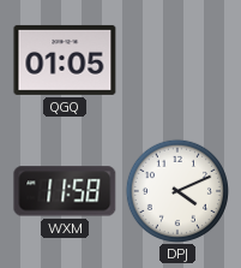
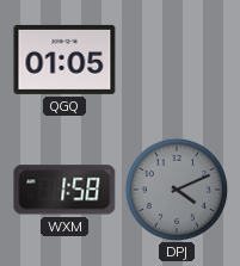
WXM: 11:58 -> 1:58
DPJ dial: white -> grey
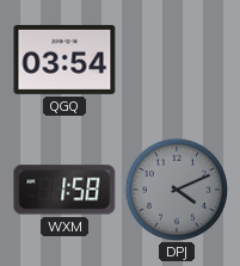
QGQ: 01:05 -> 03:54
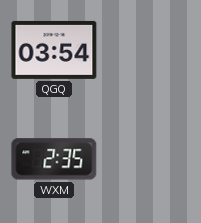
WXM: 1:58 -> 2:35
DPJ: 4:11 -> none
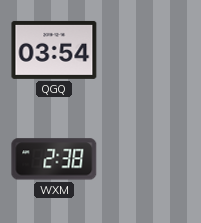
WXM: 2:35 -> 2:38
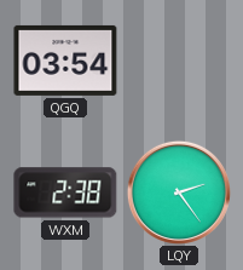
LQY: none -> 2:24
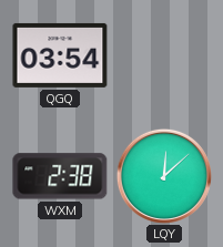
LQY: 2:24 -> 12:08
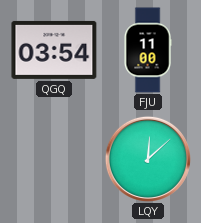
FJU: none -> 11:00
WXM: 2:38 -> none
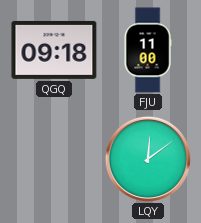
QGQ: 03:54 -> 09:18
LQY: 12:08 -> 12:09
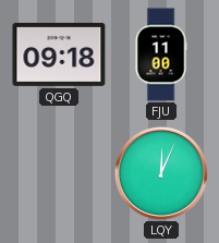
LQY: 12:09 -> 12:04
